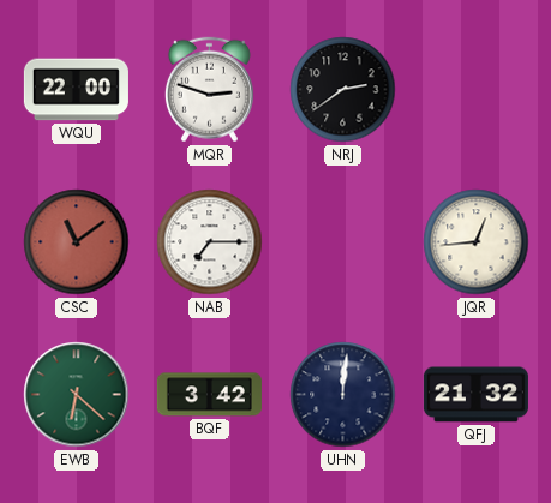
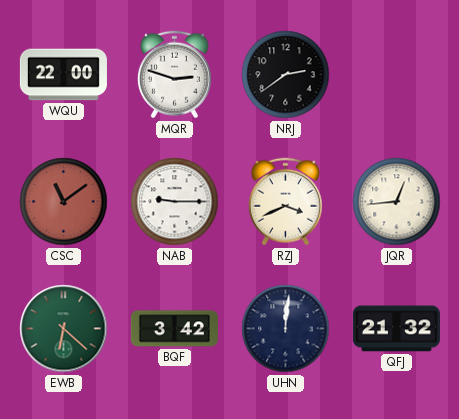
NAB: 7:15 -> 9:15
RZJ: none -> 3:41
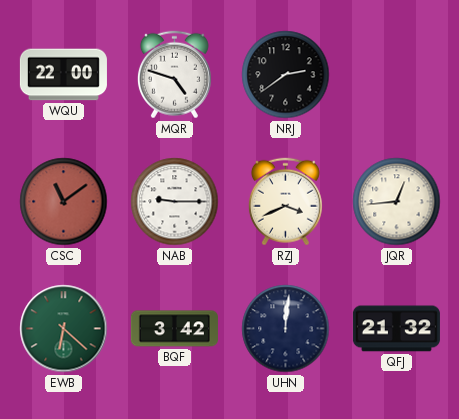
MQR: 2:48 -> 4:48
